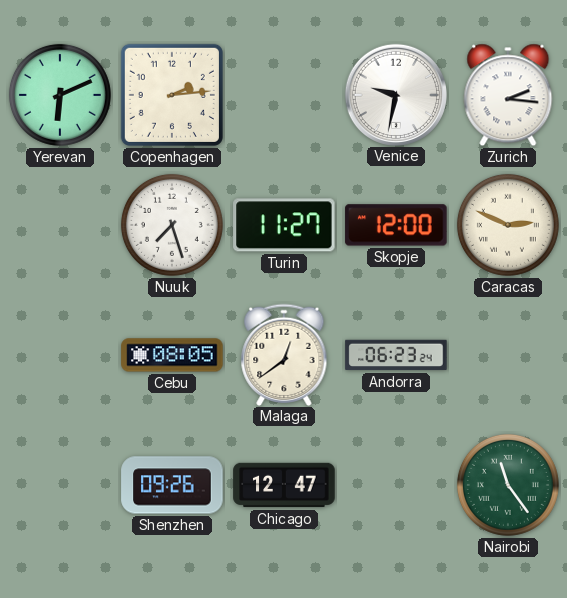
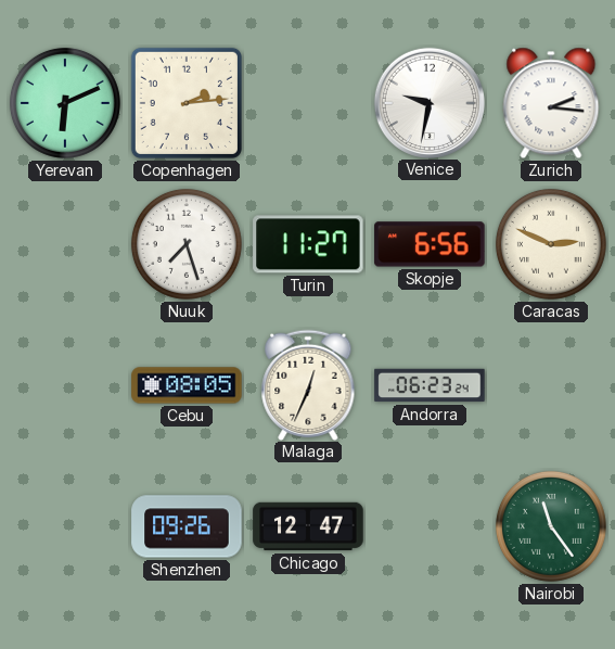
Skopje: 12:00 -> 6:56
Malaga: 12:39 -> 12:34
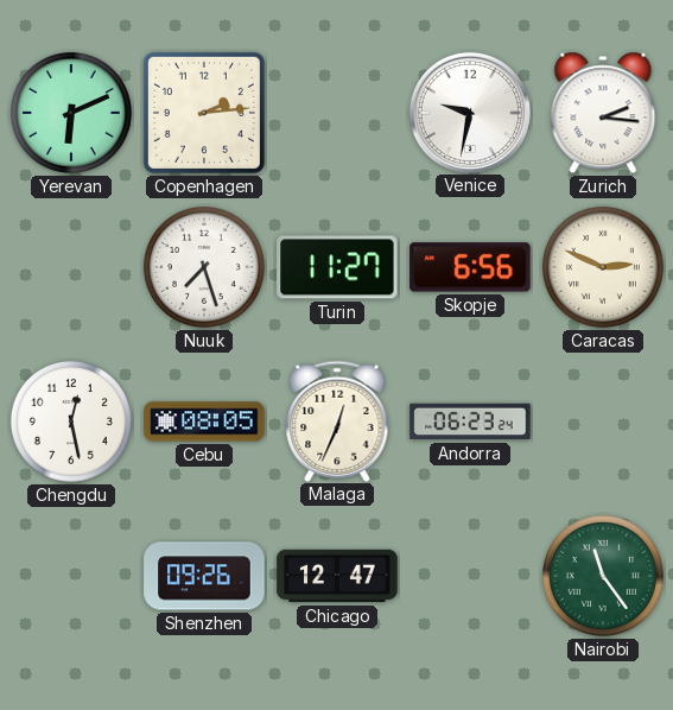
Chengdu: none -> 12:28
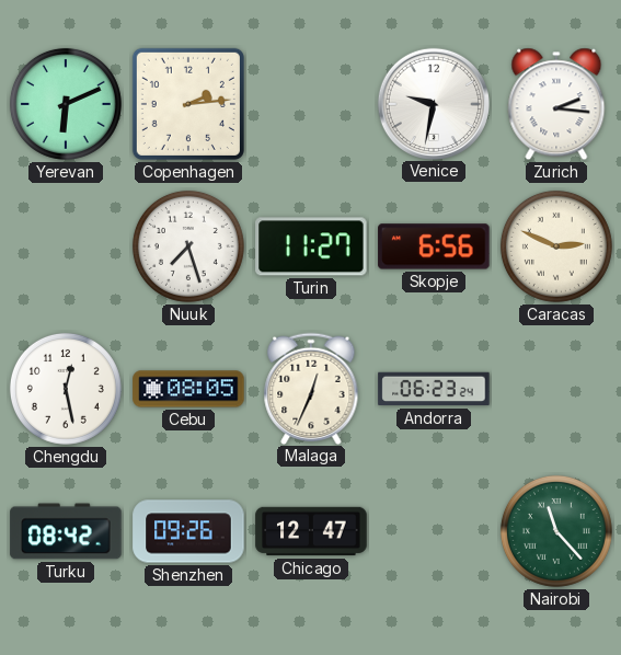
Turku: none -> 08:42
Nairobi: 11:24 -> 11:23
